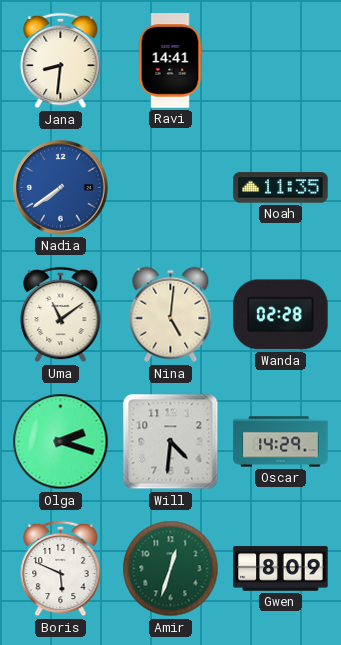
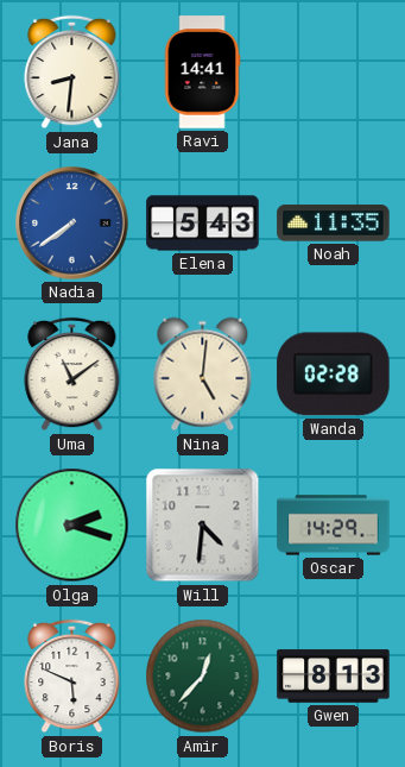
Elena: none -> 5:43
Amir: 12:33 -> 12:37
Gwen: 8:09 -> 8:13
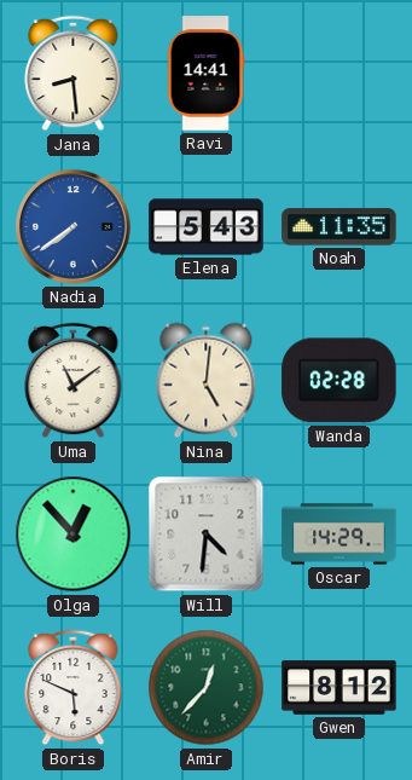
Jana: 8:31 -> 8:29
Olga: 2:18 -> 12:53
Gwen: 8:13 -> 8:12
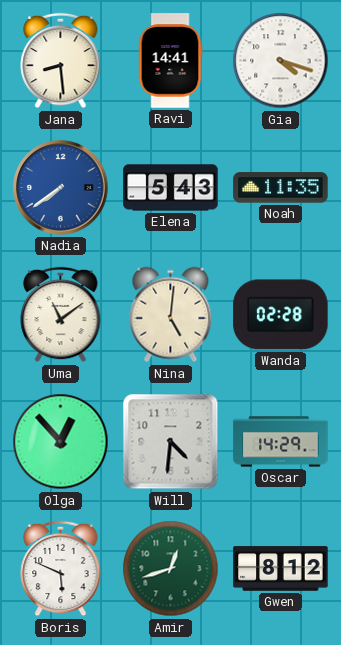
Gia: none -> 4:18
Amir: 12:37 -> 12:42
